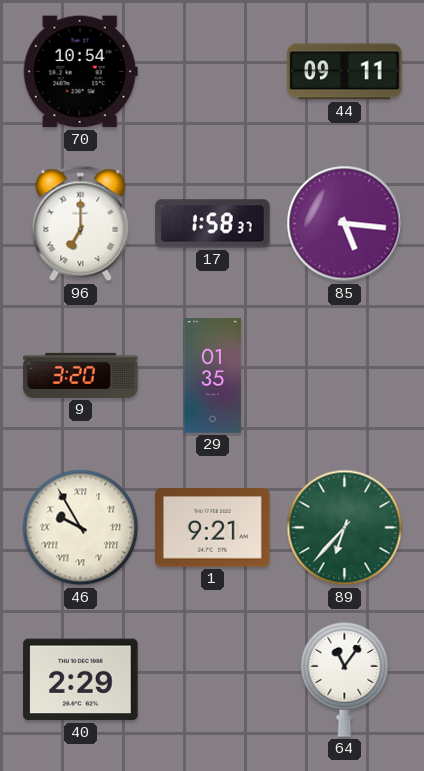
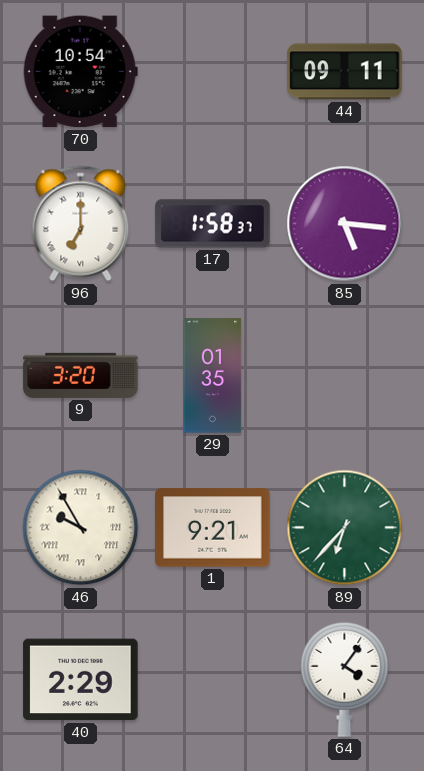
64: 11:06 -> 4:06
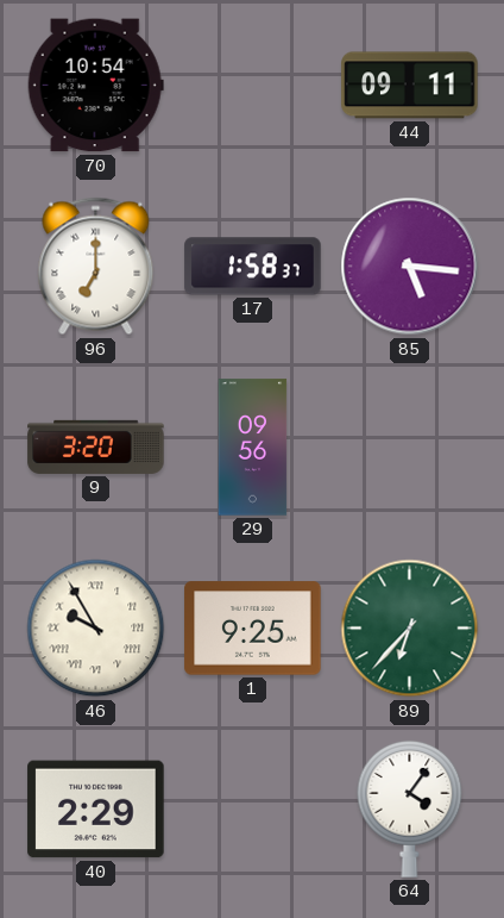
29: 01:35 -> 09:56
1: 9:21 -> 9:25
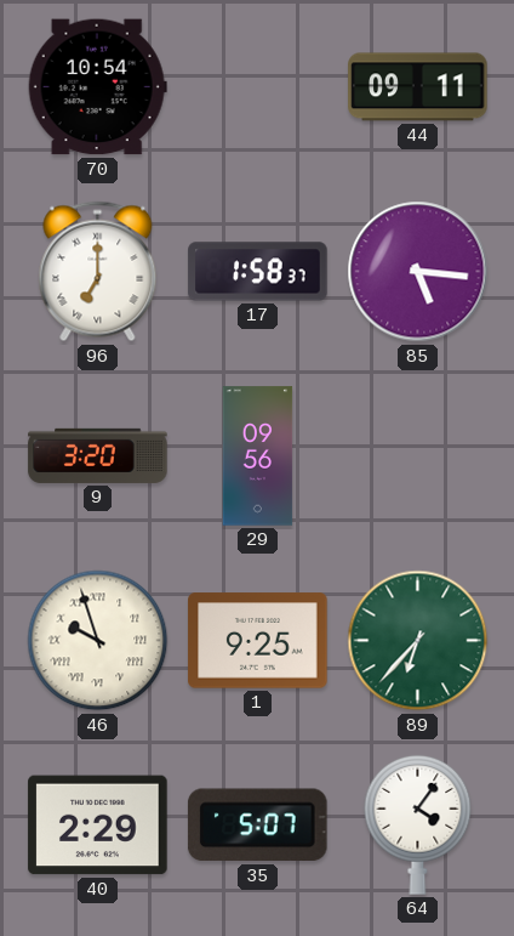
46: 9:55 -> 9:57
35: none -> 5:07
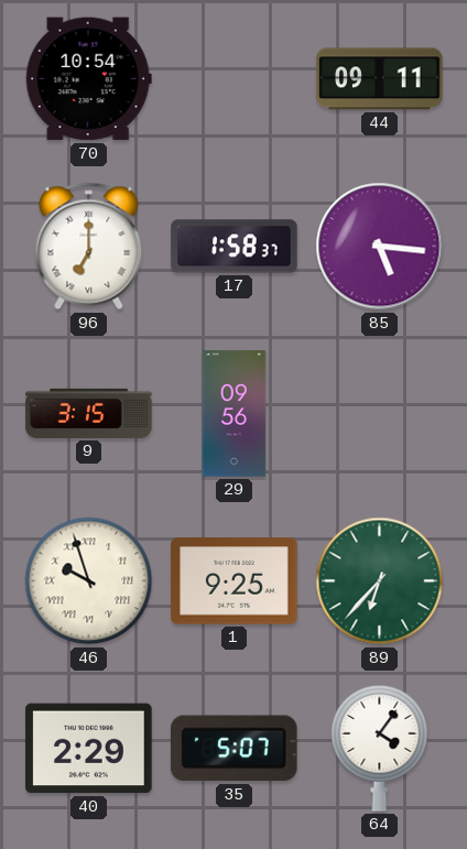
9: 3:20 -> 3:15
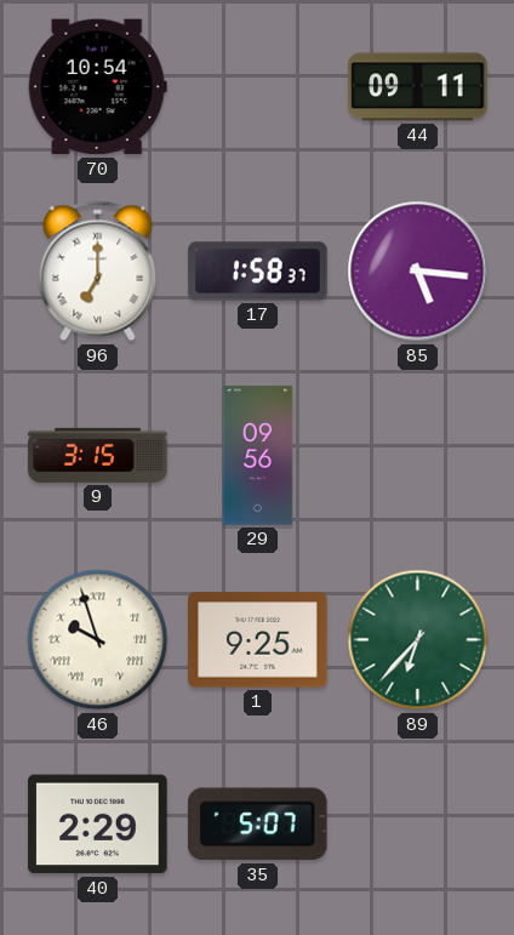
64: 4:06 -> none
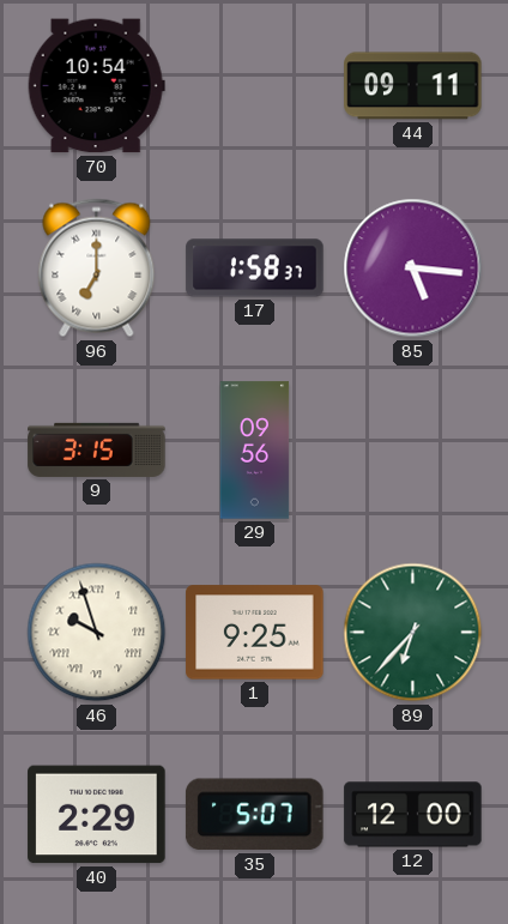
12: none -> 12:00
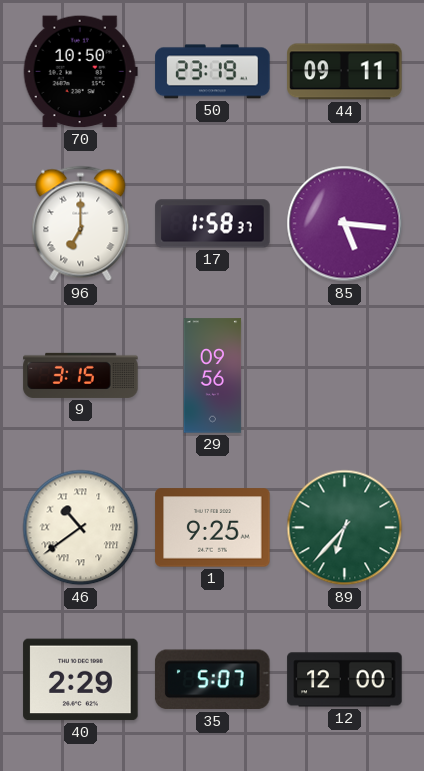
70: 10:54 -> 10:50
50: none -> 23:19
46: 9:57 -> 10:39
